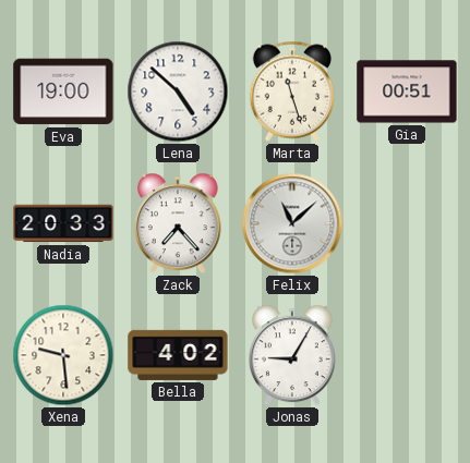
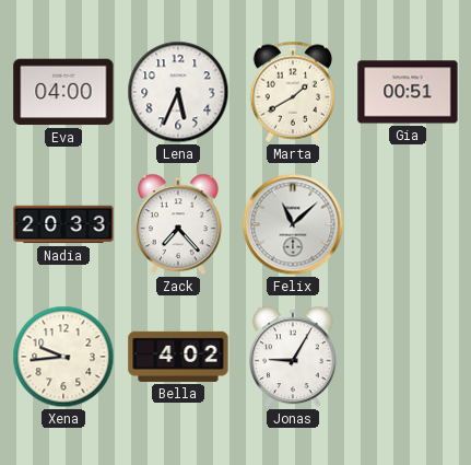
Eva: 19:00 -> 04:00
Lena: 4:52 -> 5:34
Marta: 11:27 -> 1:40
Xena: 9:29 -> 9:44
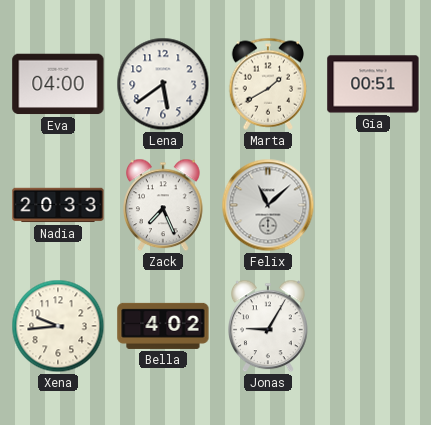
Lena: 5:34 -> 5:39
Zack: 7:23 -> 7:26
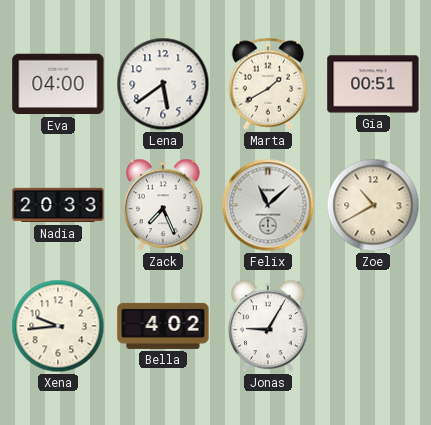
Zoe: none -> 10:40
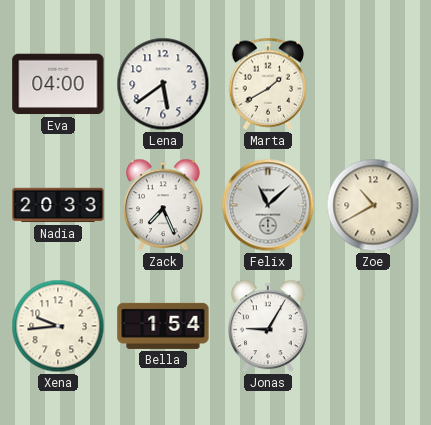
Gia: 00:51 -> none
Bella: 4:02 -> 1:54
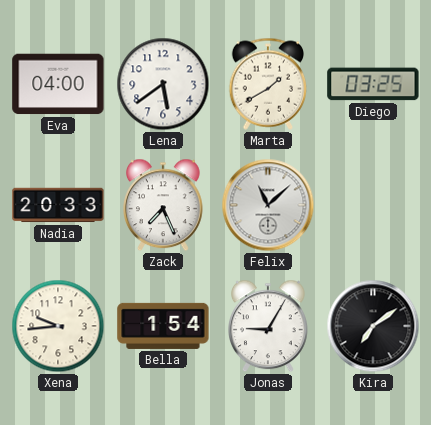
Diego: none -> 03:25
Zoe: 10:40 -> none
Kira: none -> 7:09
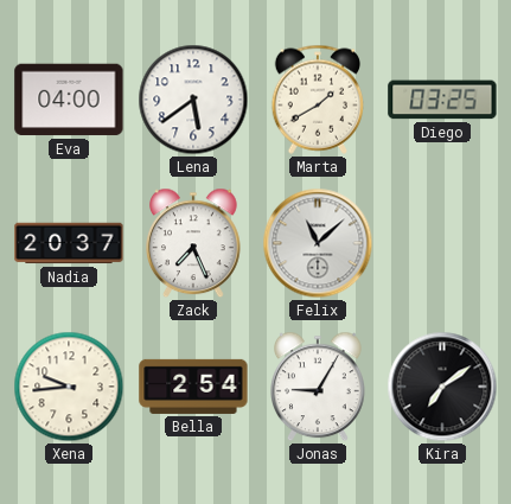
Nadia: 20:33 -> 20:37
Bella: 1:54 -> 2:54
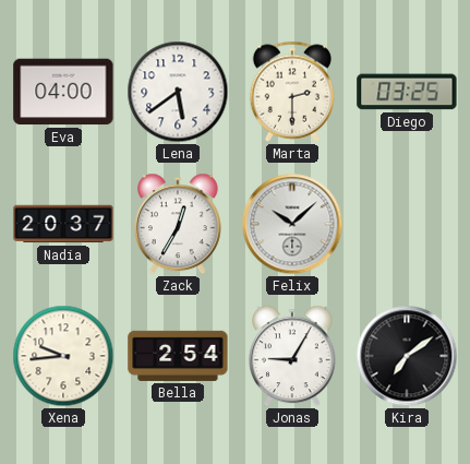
Marta: 1:40 -> 2:30
Zack: 7:26 -> 12:35
Felix: 11:08 -> 10:08
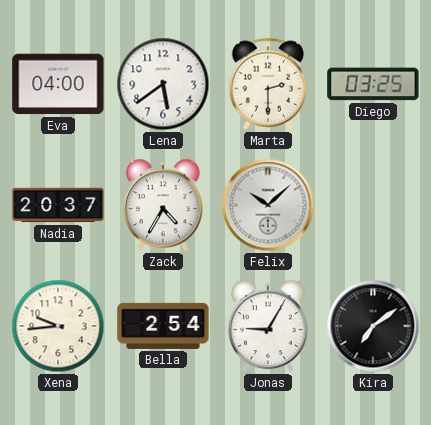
Zack: 12:35 -> 4:35
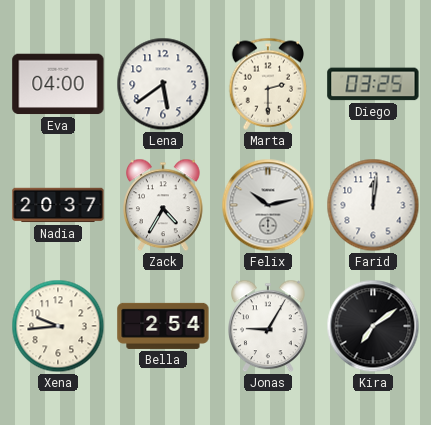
Felix: 10:08 -> 10:13
Farid: none -> 12:01
